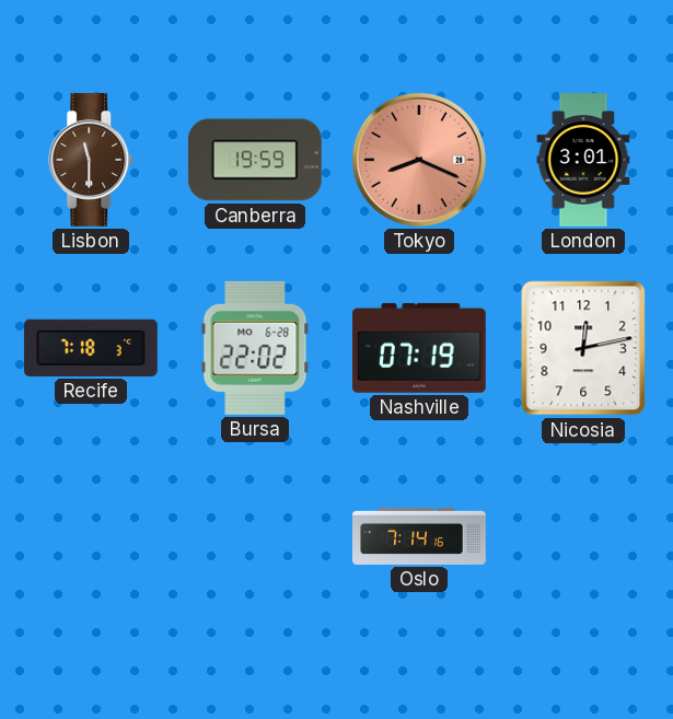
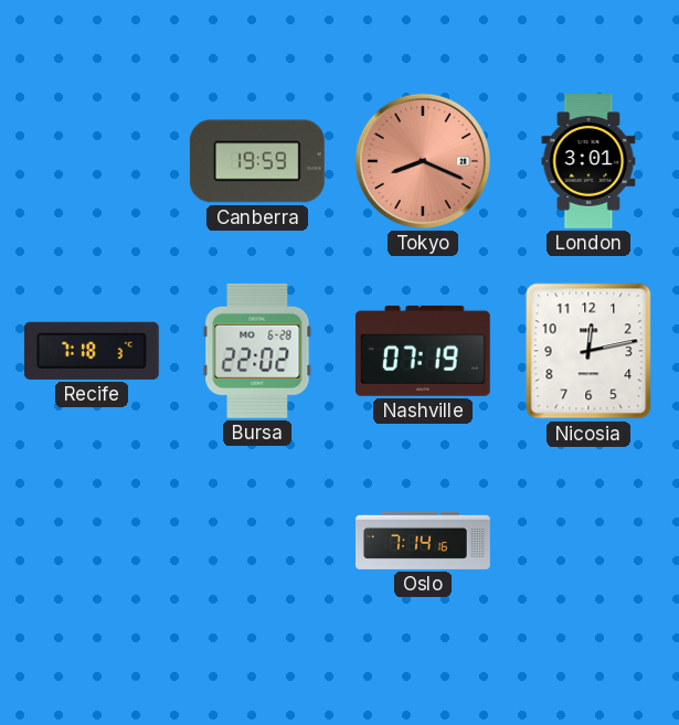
Lisbon: 11:30 -> none
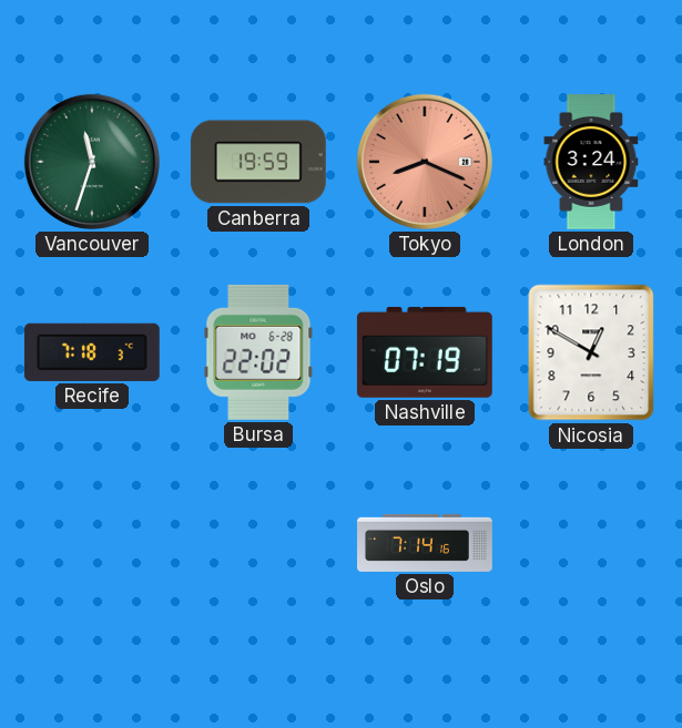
Vancouver: none -> 11:33
London: 3:01 -> 3:24
Nicosia: 12:13 -> 12:50
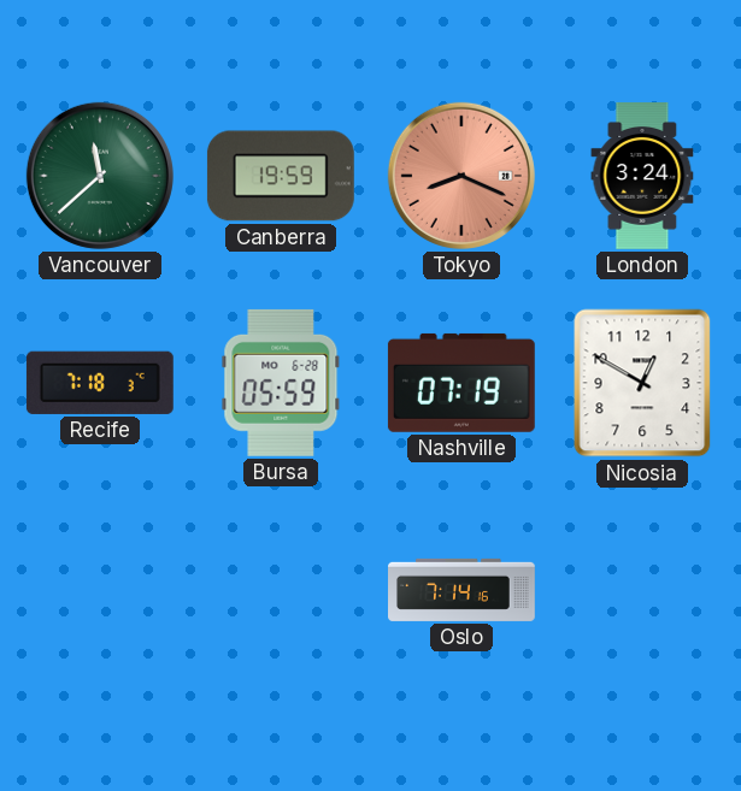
Vancouver: 11:33 -> 11:38
Bursa: 22:02 -> 05:59
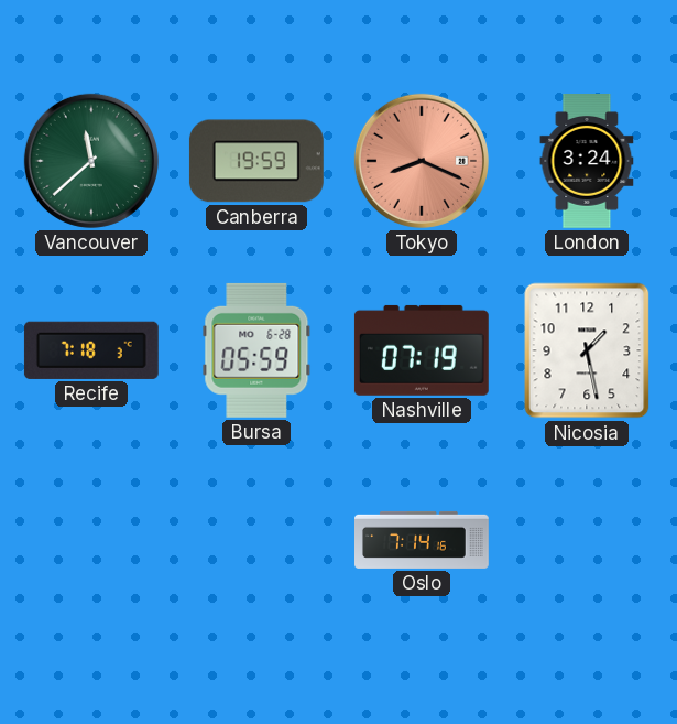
Nicosia: 12:50 -> 1:28
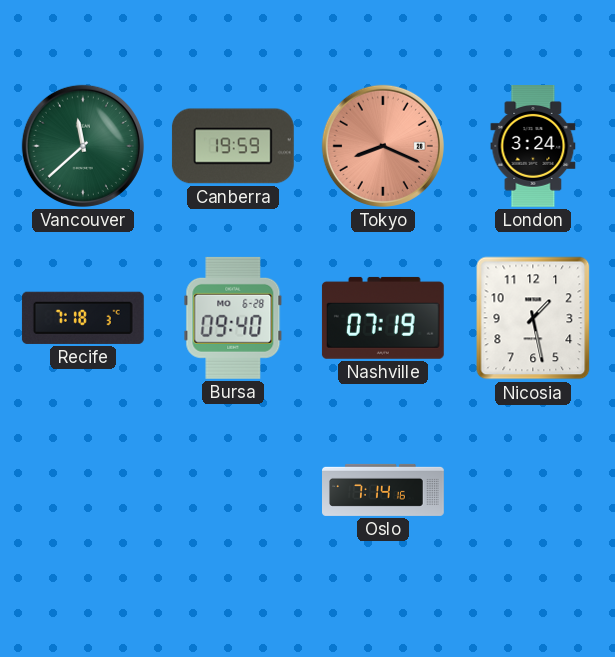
Bursa: 05:59 -> 09:40
